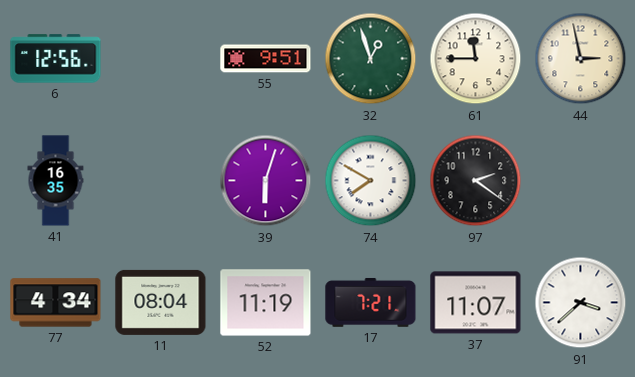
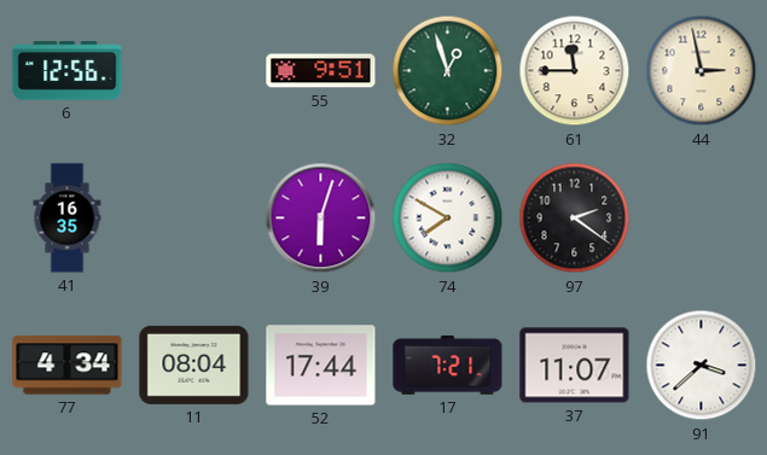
52: 11:19 -> 17:44
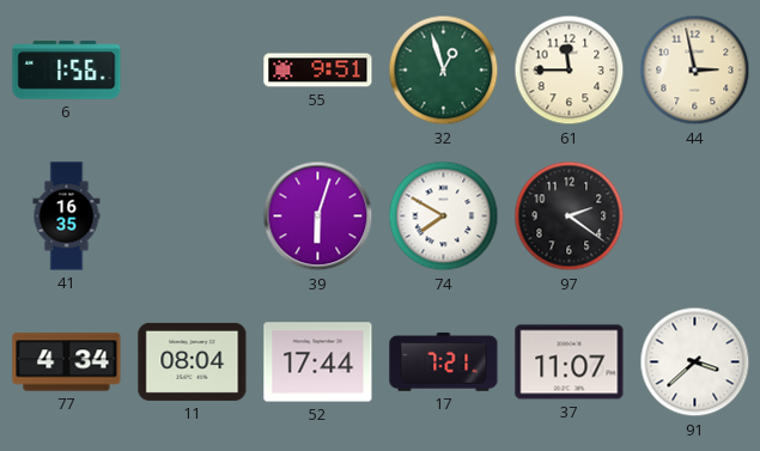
6: 12:56 -> 1:56
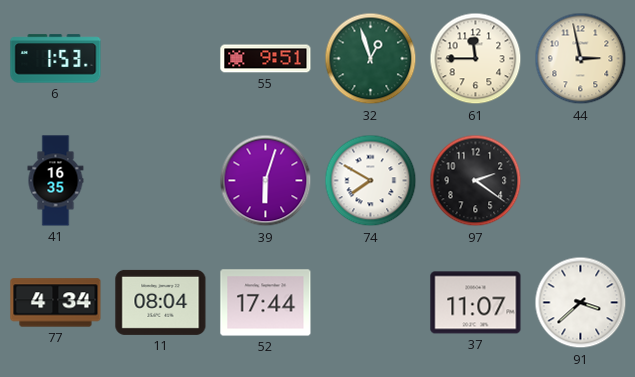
6: 1:56 -> 1:53
17: 7:21 -> none
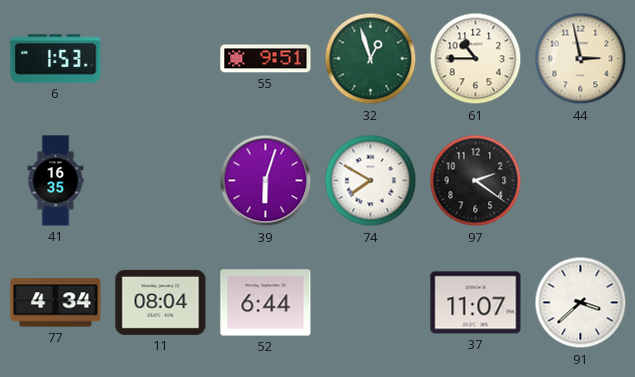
61: 11:45 -> 10:45
52: 17:44 -> 6:44
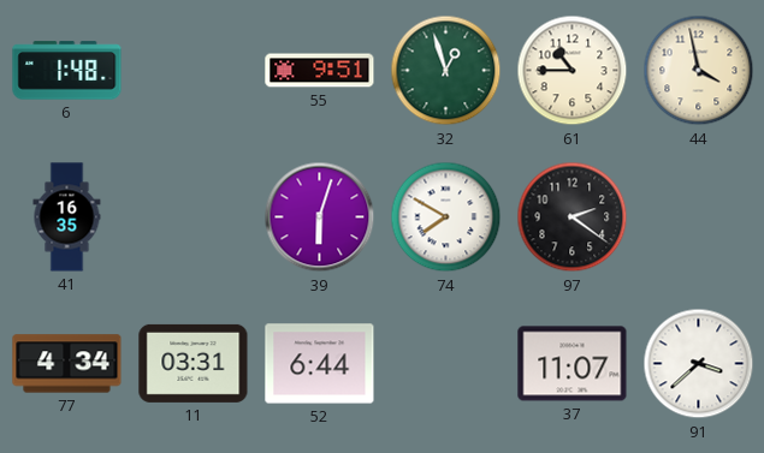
6: 1:53 -> 1:48
44: 2:58 -> 3:58
11: 08:04 -> 03:31
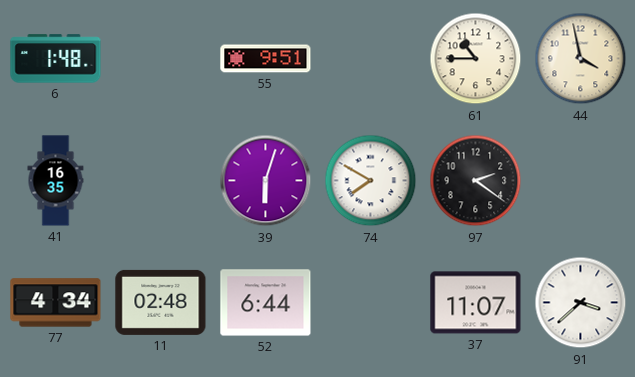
32: 12:57 -> none
11: 03:31 -> 02:48
